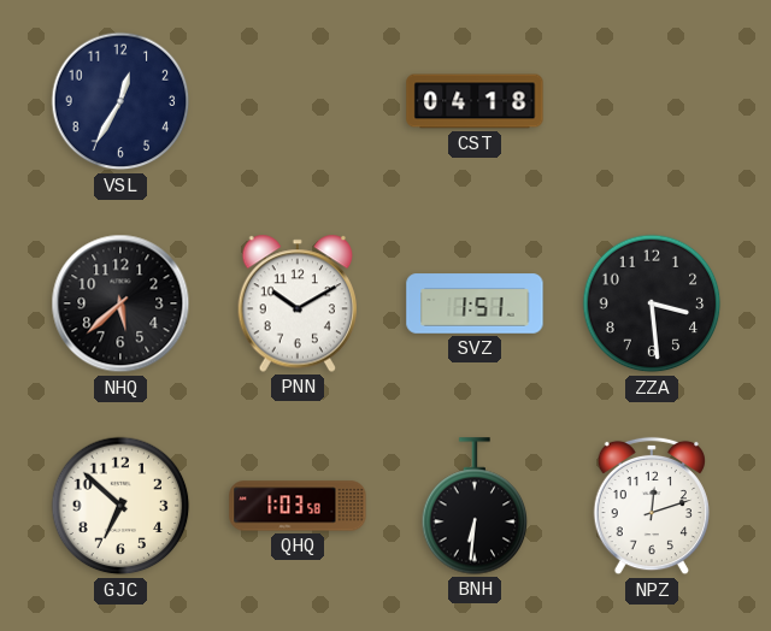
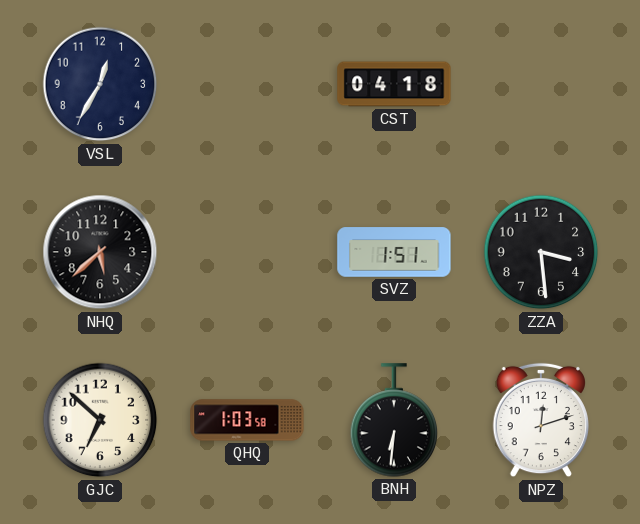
PNN: 10:10 -> none
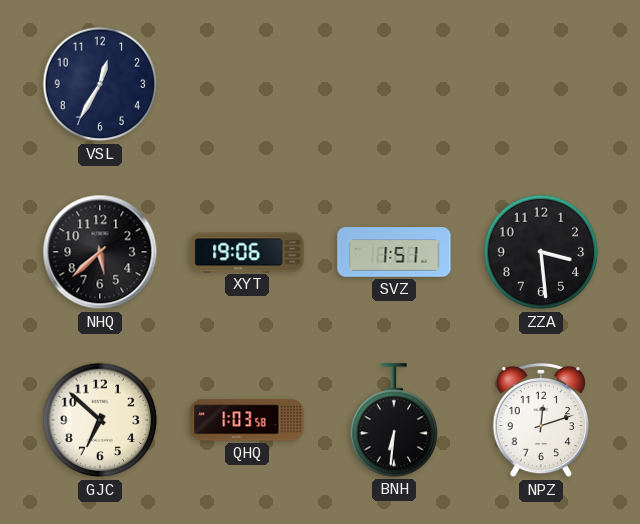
CST: 04:18 -> none
XYT: none -> 19:06
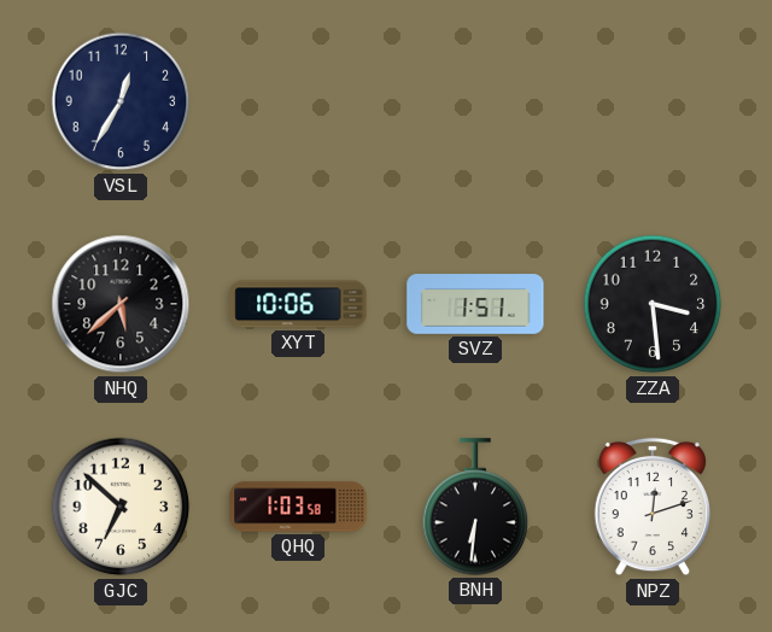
XYT: 19:06 -> 10:06
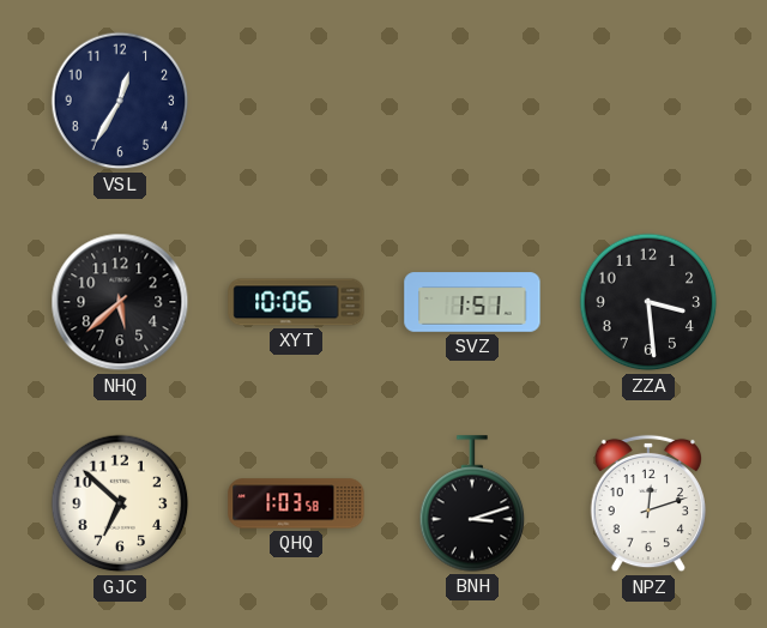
BNH: 6:31 -> 3:12
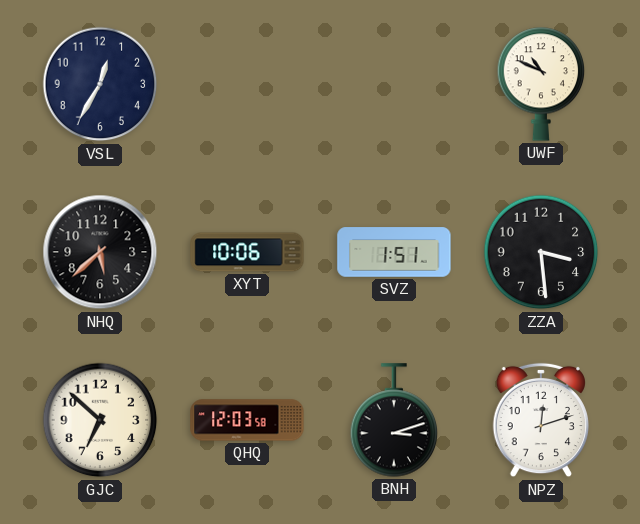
UWF: none -> 10:49
QHQ: 1:03 -> 12:03
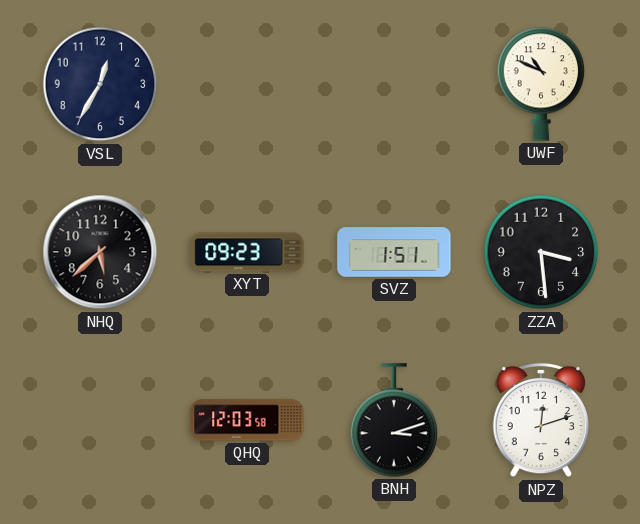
XYT: 10:06 -> 09:23
GJC: 6:52 -> none
